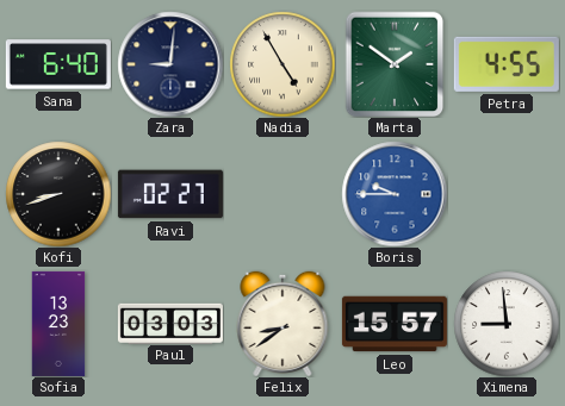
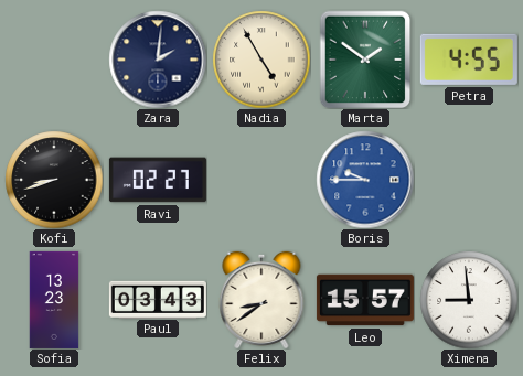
Sana: 6:40 -> none
Zara: 9:01 -> 2:01
Paul: 03:03 -> 03:43
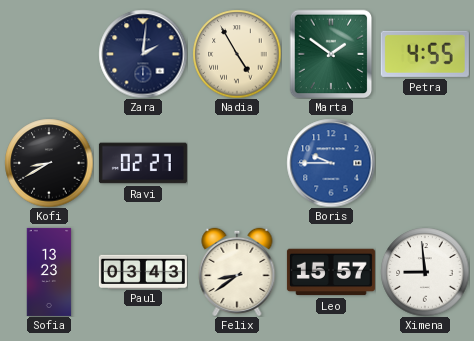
Kofi: 8:42 -> 8:40
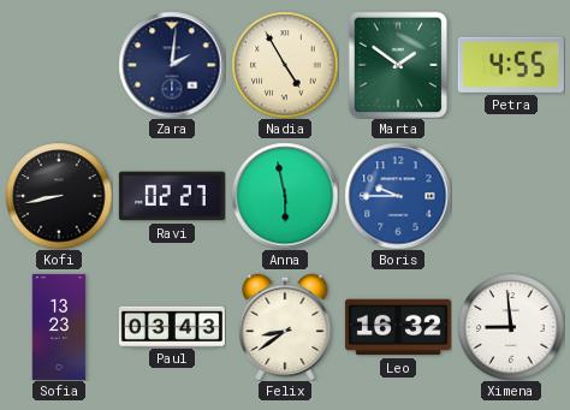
Kofi: 8:40 -> 8:43
Anna: none -> 5:58
Leo: 15:57 -> 16:32
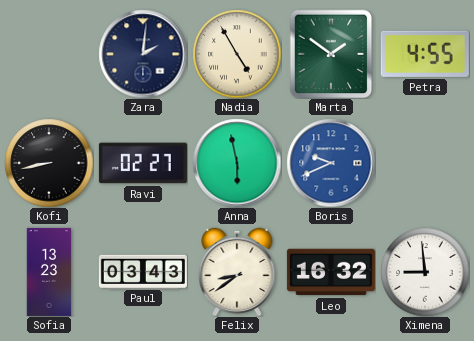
Boris: 9:45 -> 9:41
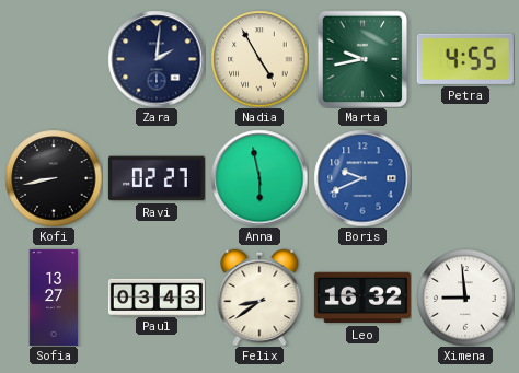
Marta: 1:51 -> 9:43
Sofia: 13:23 -> 13:27
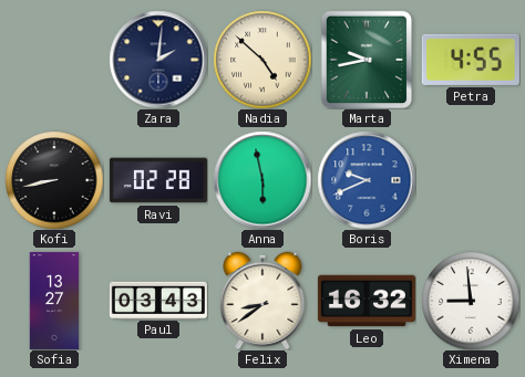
Nadia: 4:55 -> 4:52
Ravi: 02:27 -> 02:28
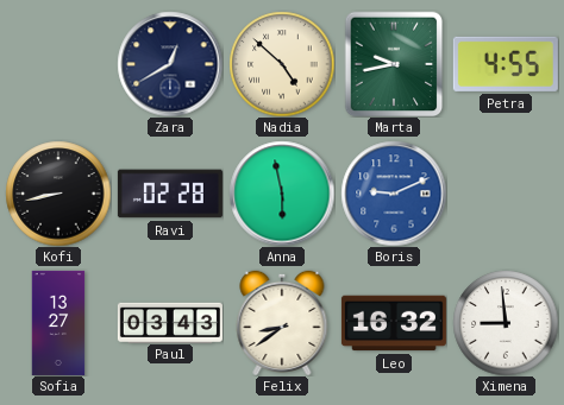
Zara: 2:01 -> 12:40
Boris: 9:41 -> 9:11
